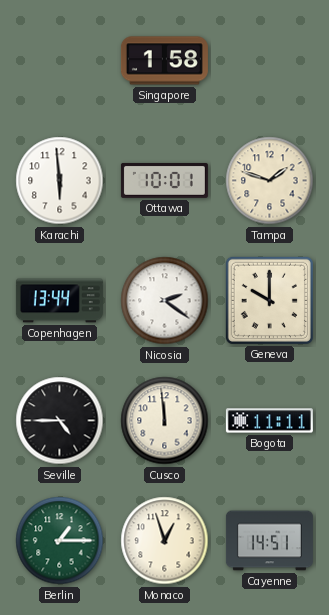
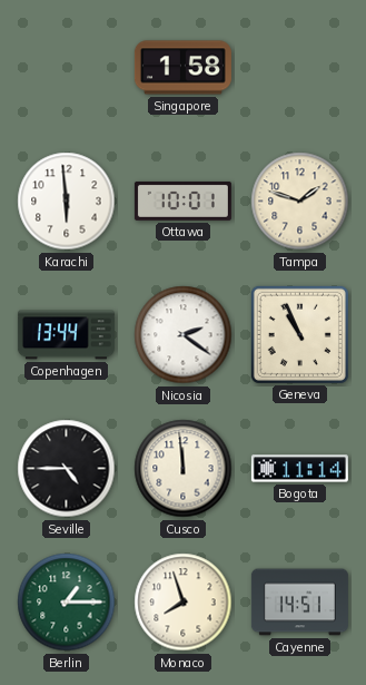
Geneva: 10:00 -> 10:56
Bogota: 11:11 -> 11:14
Monaco: 12:57 -> 7:57
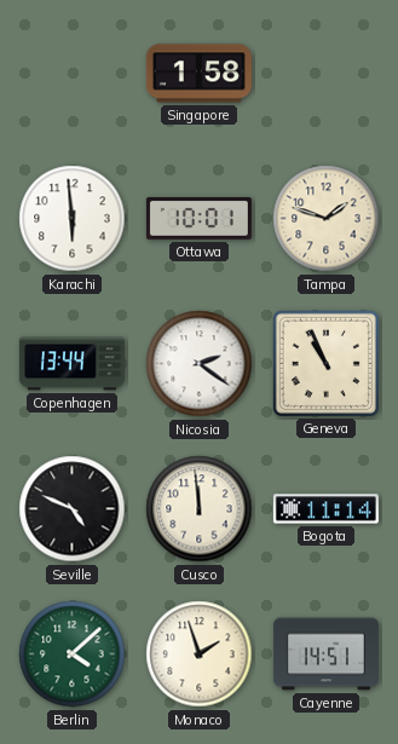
Seville: 4:45 -> 4:49
Berlin: 1:15 -> 4:08
Monaco: 7:57 -> 1:57
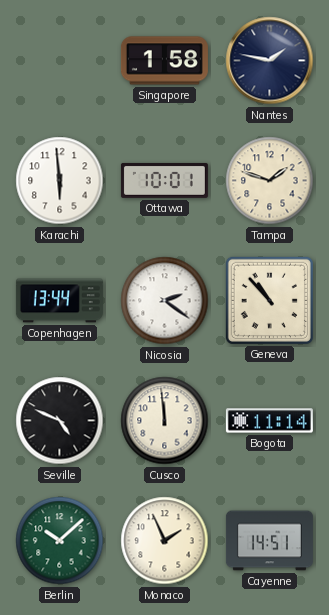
Nantes: none -> 1:47
Geneva: 10:56 -> 10:53
Berlin: 4:08 -> 10:08
Monaco: 1:57 -> 1:56
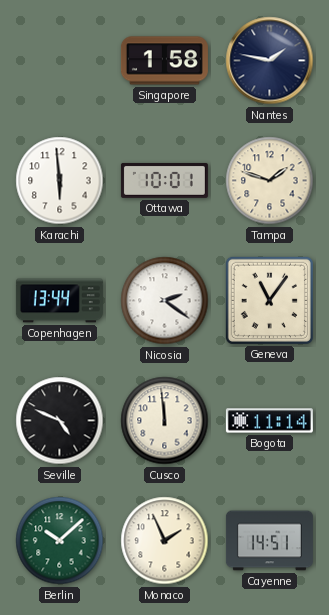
Geneva: 10:53 -> 11:06
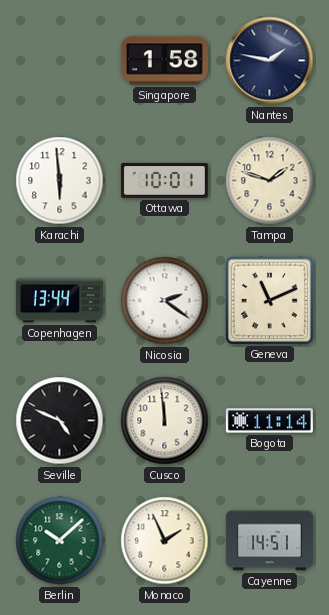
Geneva: 11:06 -> 11:11
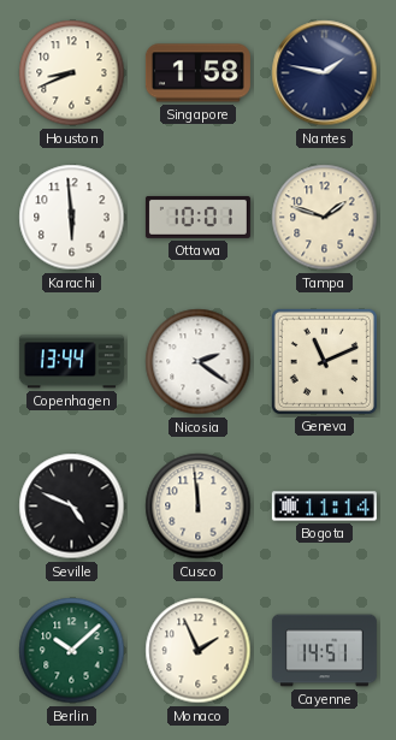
Houston: none -> 8:41
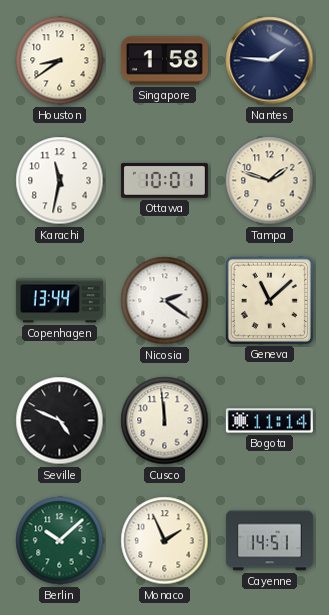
Houston: 8:41 -> 8:39
Nantes: 1:47 -> 1:46
Karachi: 5:59 -> 11:32
Geneva: 11:11 -> 11:08
